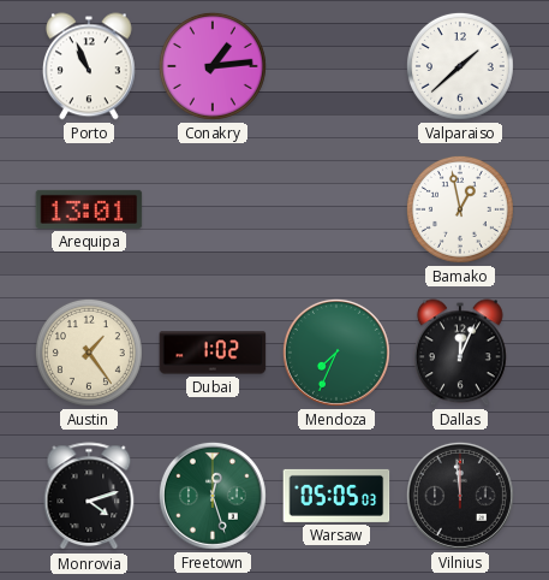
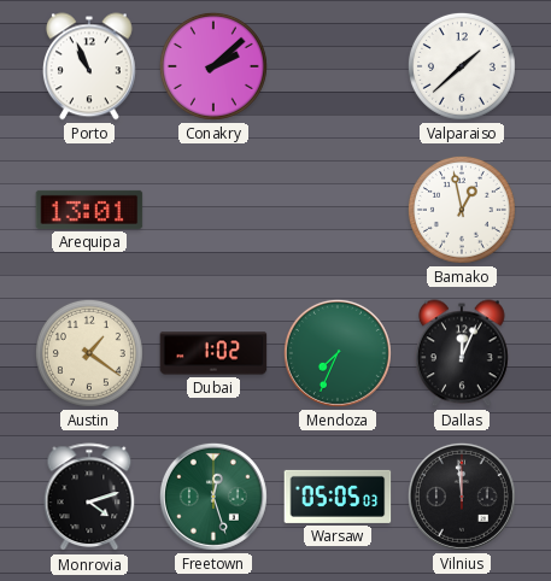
Conakry: 1:14 -> 2:08
Austin: 1:24 -> 1:21
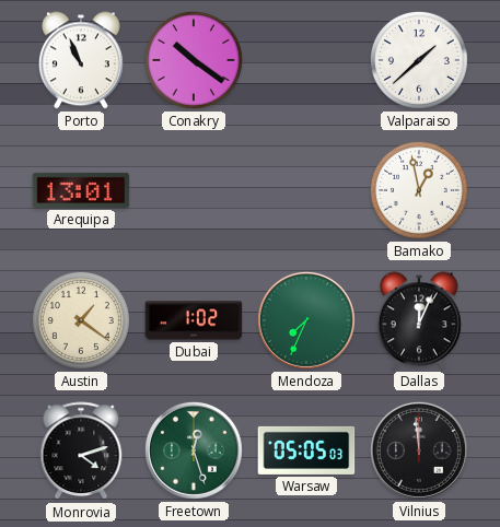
Conakry: 2:08 -> 10:21
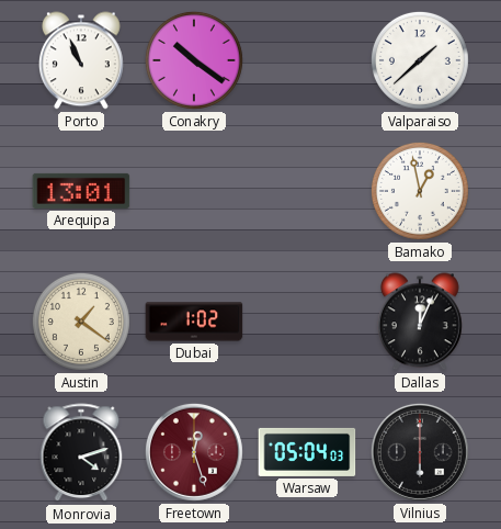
Mendoza: 7:34 -> none
Freetown dial: green -> burgundy
Warsaw: 05:05 -> 05:04
Vilnius: 11:59 -> 6:00
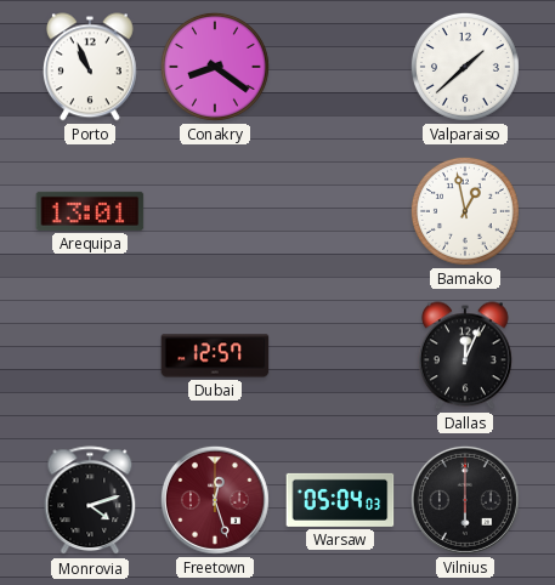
Conakry: 10:21 -> 8:21
Austin: 1:21 -> none
Dubai: 1:02 -> 12:57
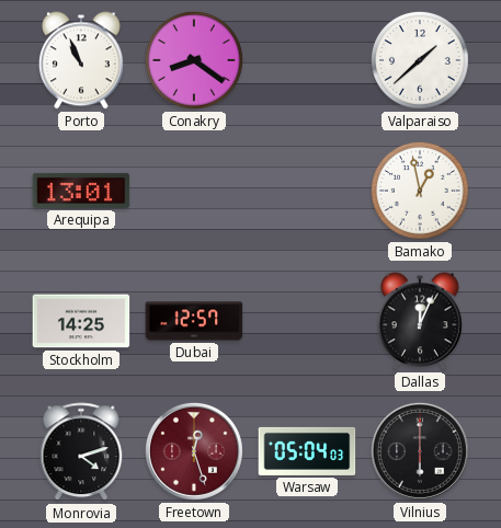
Stockholm: none -> 14:25
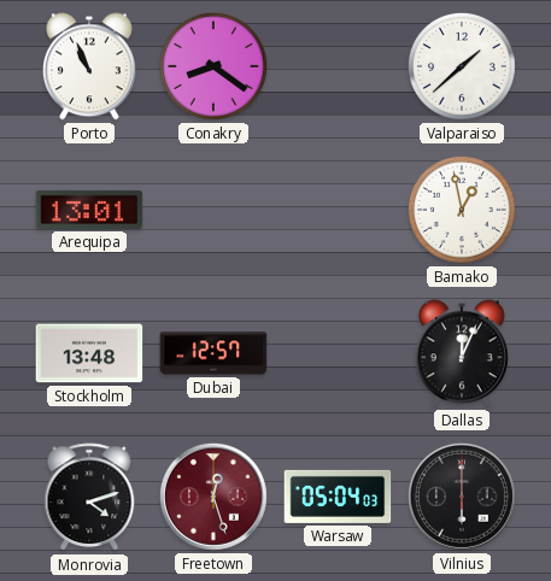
Stockholm: 14:25 -> 13:48
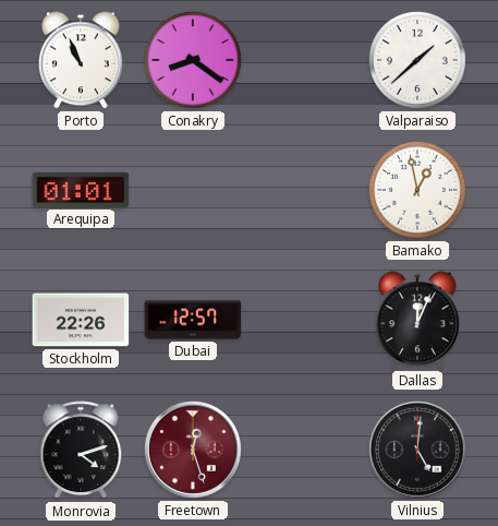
Arequipa: 13:01 -> 01:01
Stockholm: 13:48 -> 22:26
Warsaw: 05:04 -> none
Vilnius: 6:00 -> 5:01
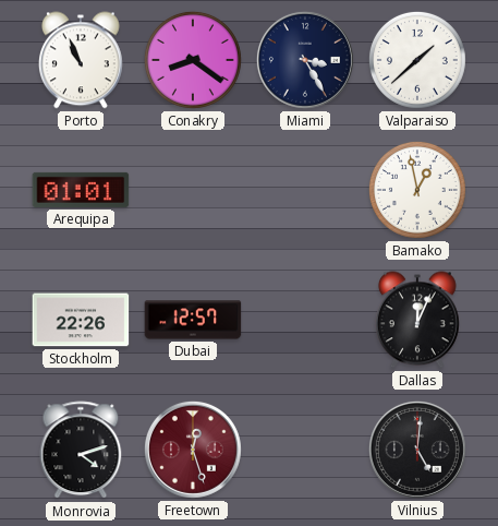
Miami: none -> 3:25
